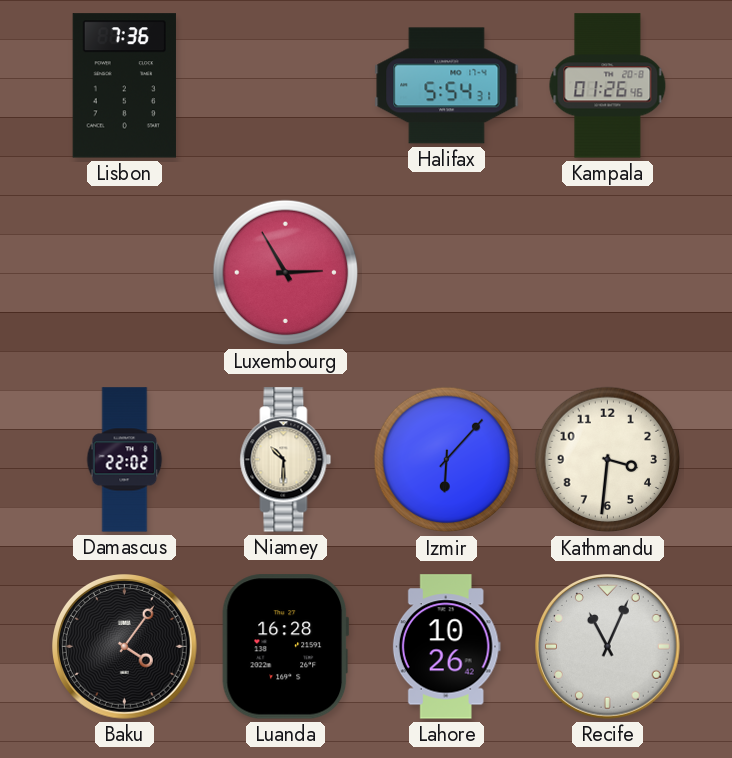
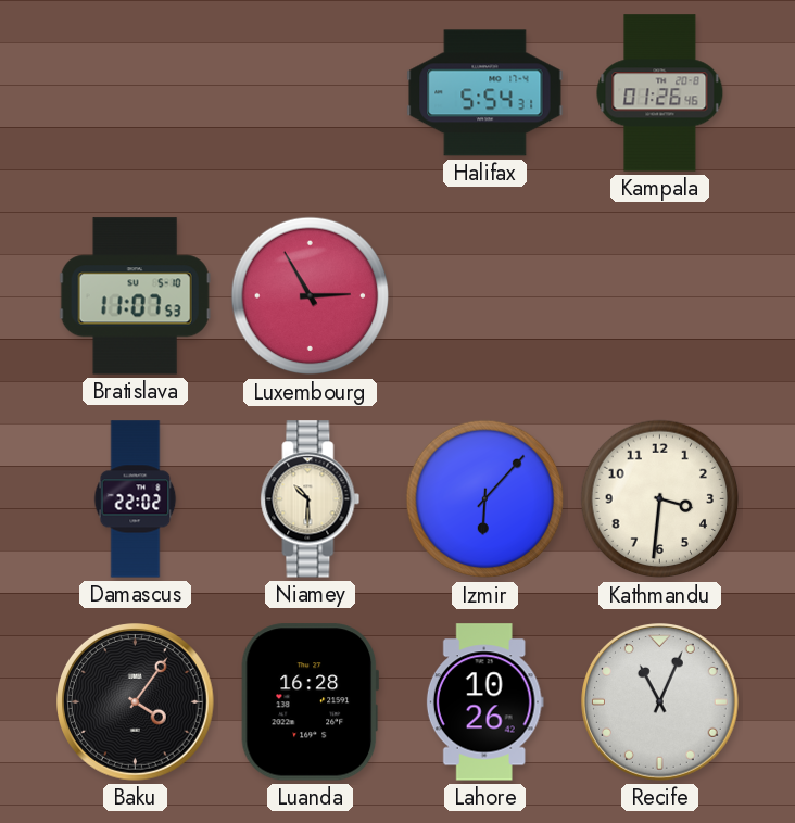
Lisbon: 7:36 -> none
Bratislava: none -> 11:07
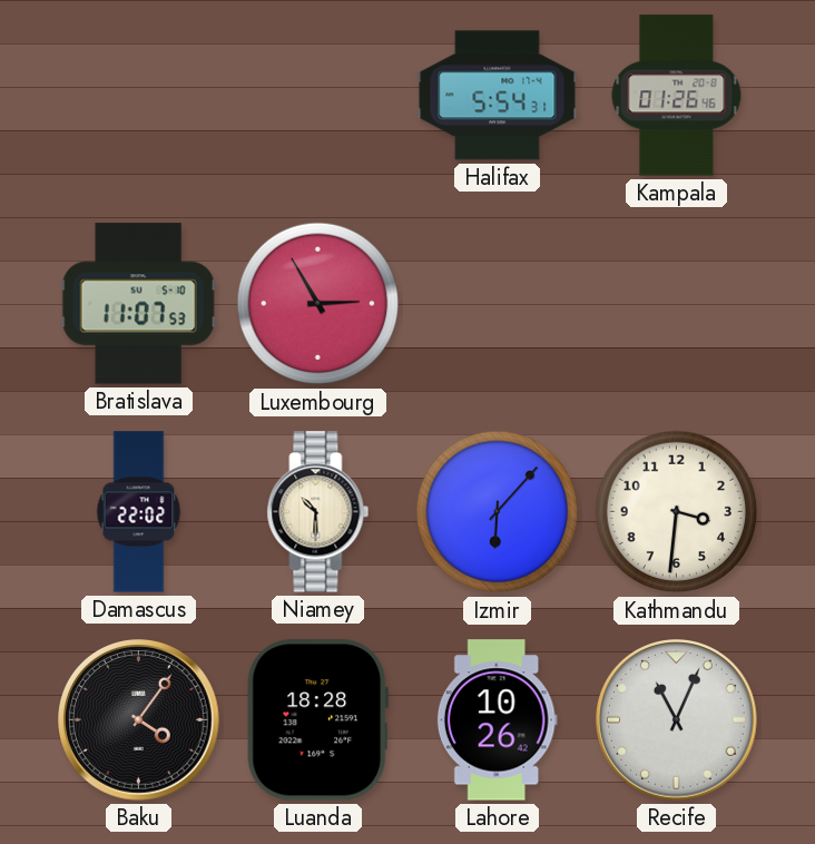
Luanda: 16:28 -> 18:28
